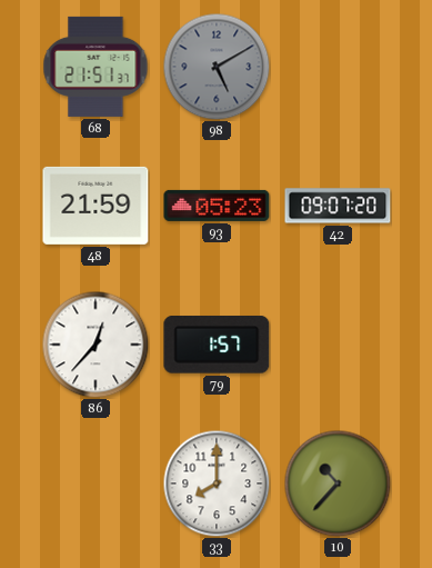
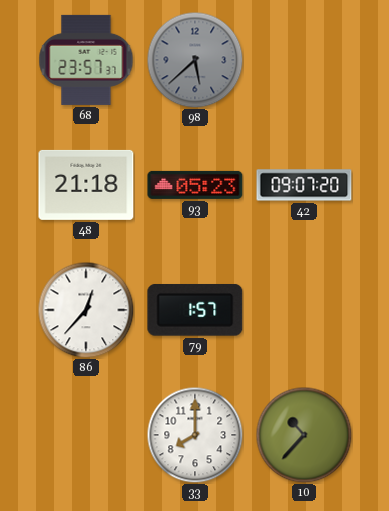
68: 21:51 -> 23:57
98: 5:10 -> 5:38
48: 21:59 -> 21:18
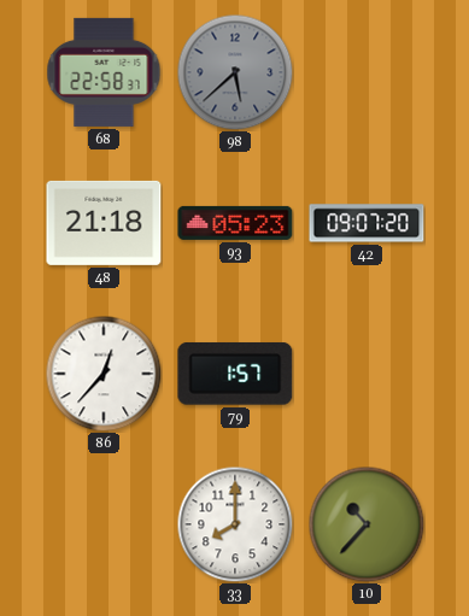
68: 23:57 -> 22:58
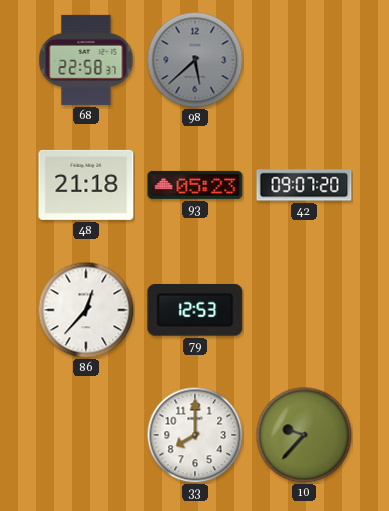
79: 1:57 -> 12:53
10: 10:37 -> 9:37
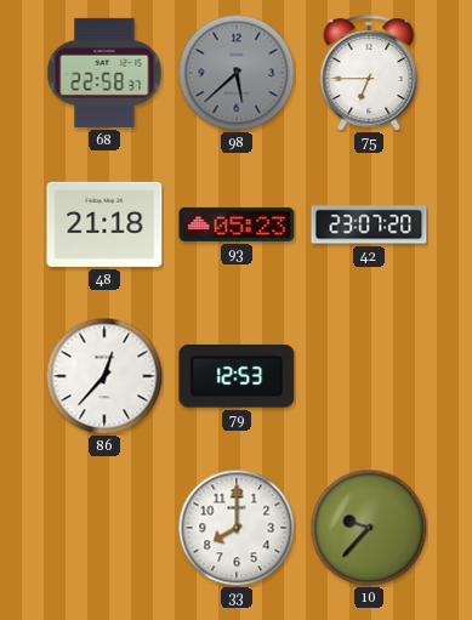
75: none -> 6:45
42: 09:07 -> 23:07
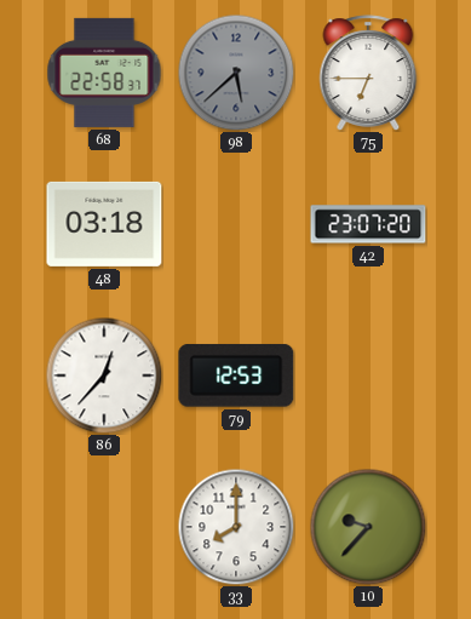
48: 21:18 -> 03:18
93: 05:23 -> none
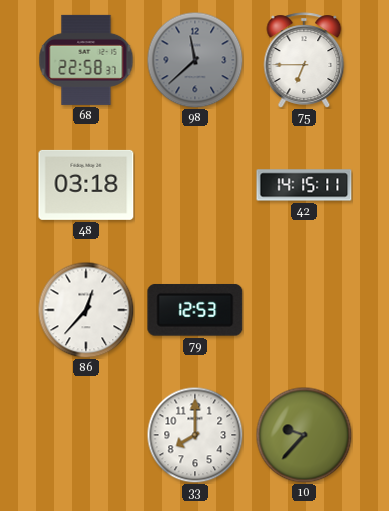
98: 5:38 -> 11:38
42: 23:07 -> 14:15
